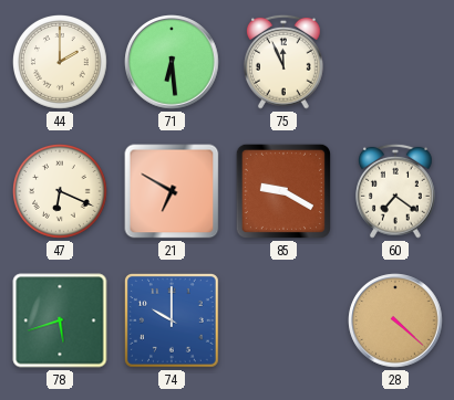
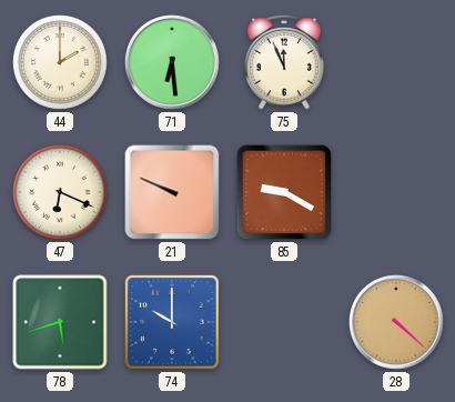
21: 6:50 -> 9:49
60: 7:21 -> none
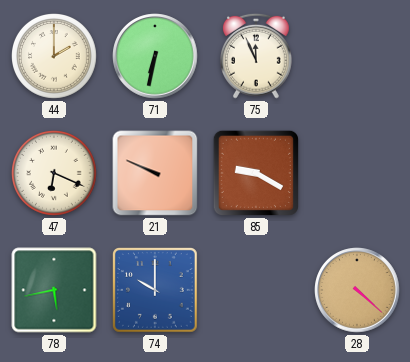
71: 6:29 -> 6:32
78: 5:42 -> 5:43
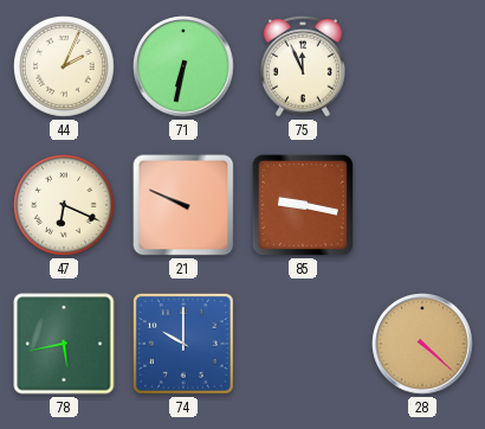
44: 2:00 -> 2:04
85: 9:20 -> 9:17
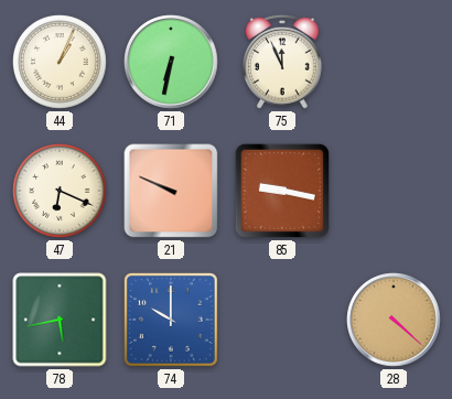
44: 2:04 -> 1:04
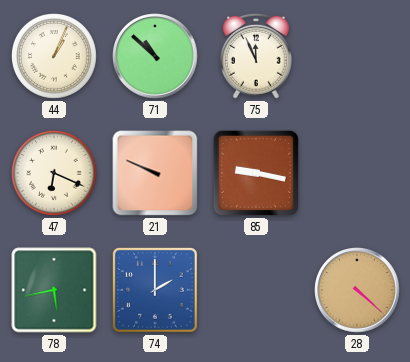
71: 6:32 -> 10:52
74: 10:00 -> 2:00
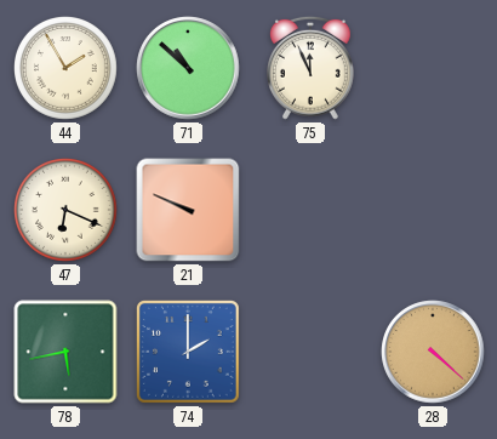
44: 1:04 -> 1:55
85: 9:17 -> none
